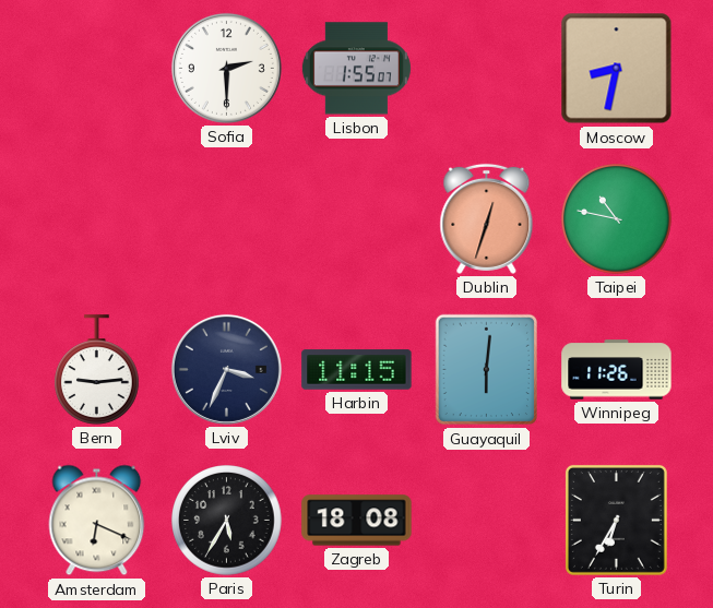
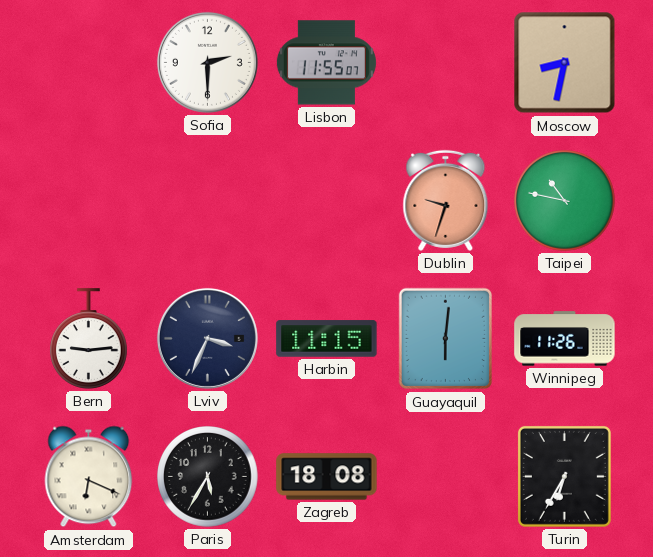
Lisbon: 1:55 -> 11:55
Dublin: 12:33 -> 9:33
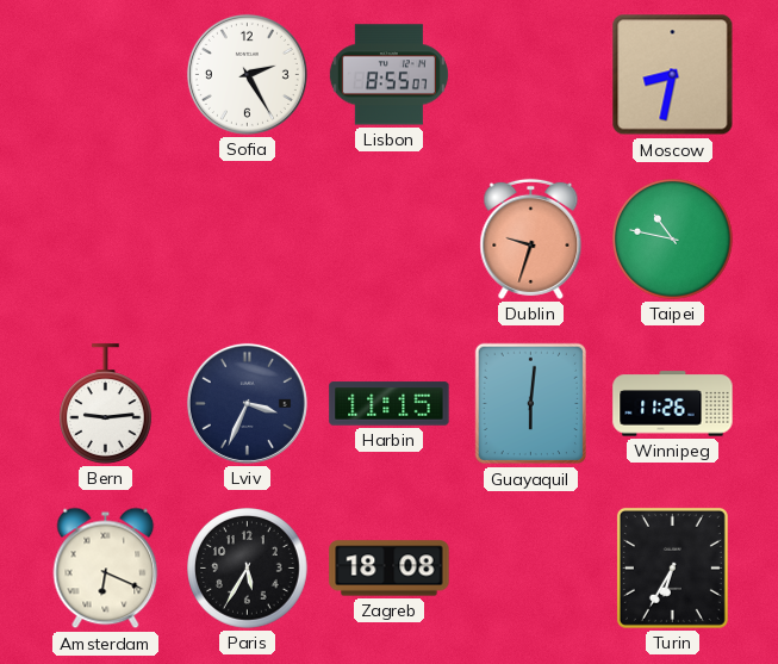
Sofia: 2:30 -> 2:25
Lisbon: 11:55 -> 8:55
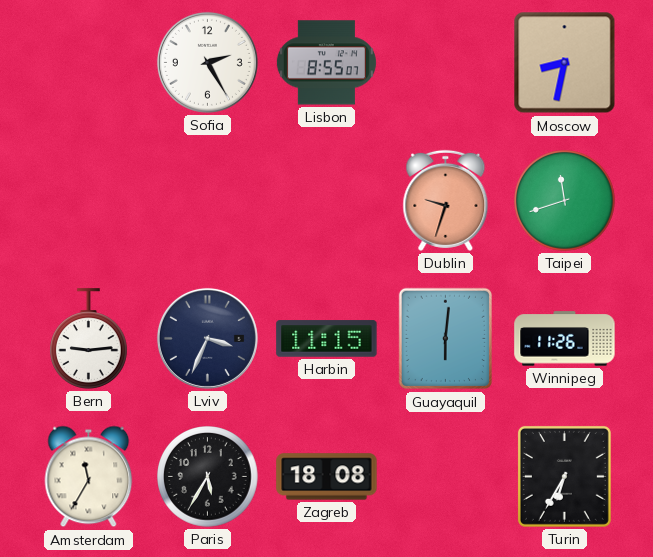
Taipei: 10:47 -> 11:42
Amsterdam: 6:19 -> 11:35
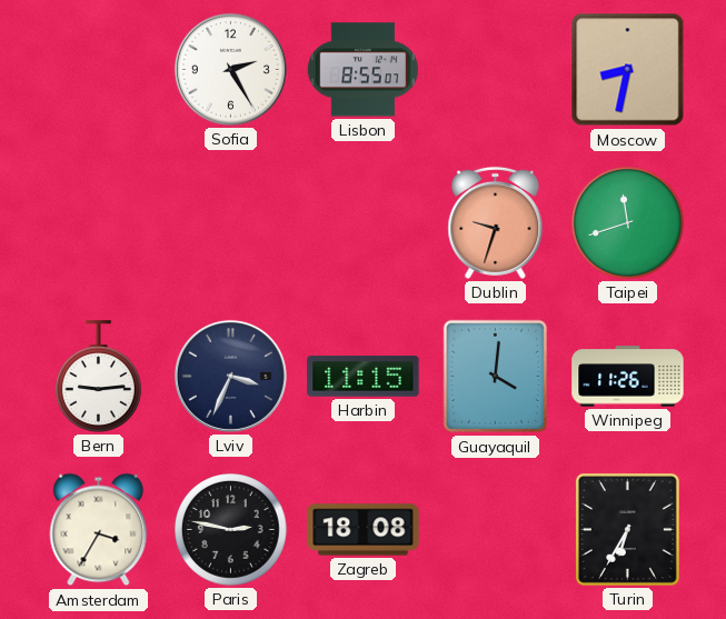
Guayaquil: 6:01 -> 4:01
Amsterdam: 11:35 -> 3:35
Paris: 5:35 -> 2:47
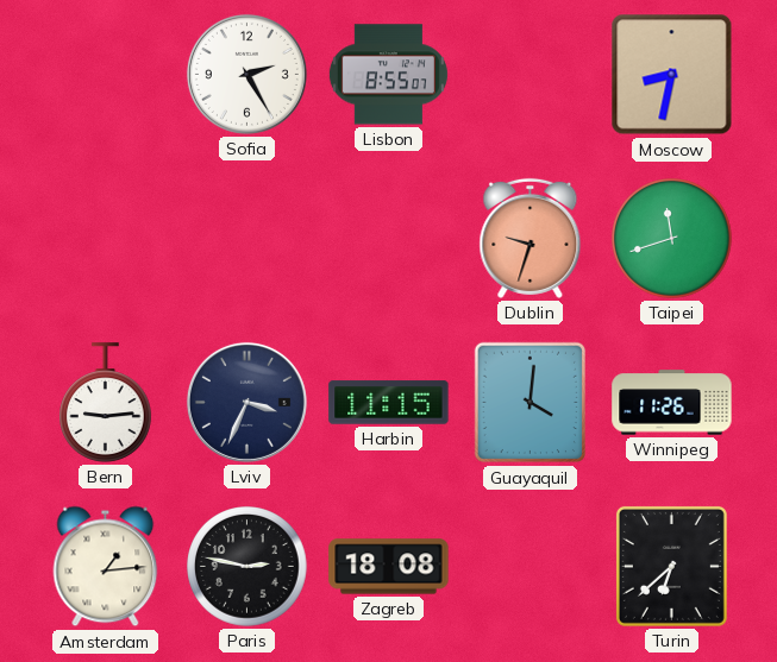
Amsterdam: 3:35 -> 1:14
Turin: 6:35 -> 6:38
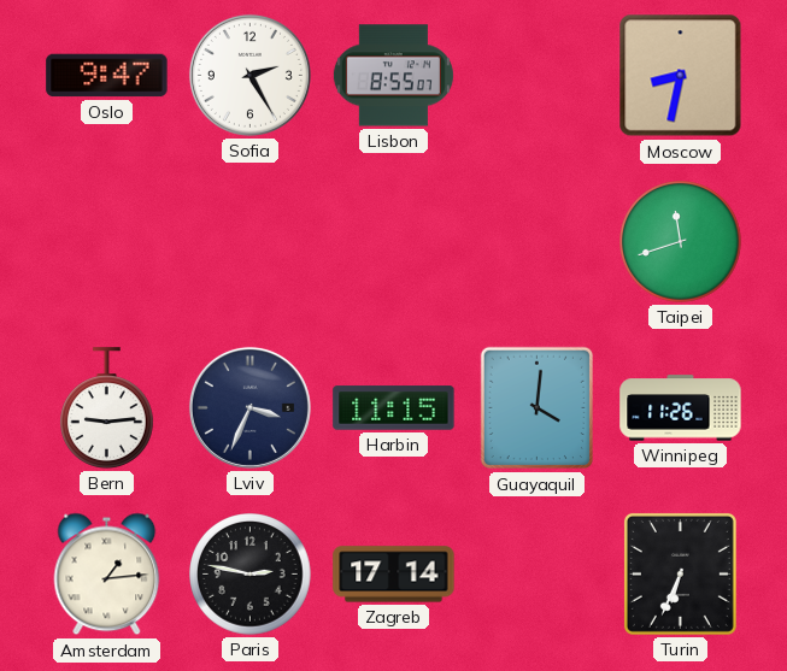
Oslo: none -> 9:47
Dublin: 9:33 -> none
Zagreb: 18:08 -> 17:14
Turin: 6:38 -> 6:34
